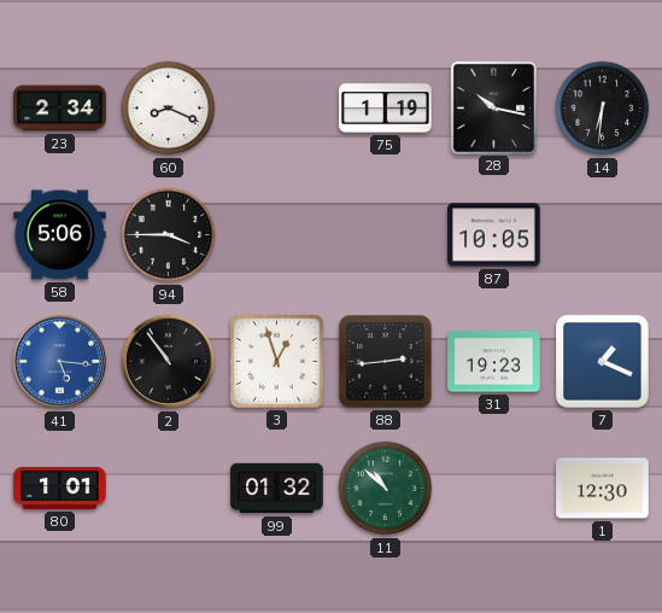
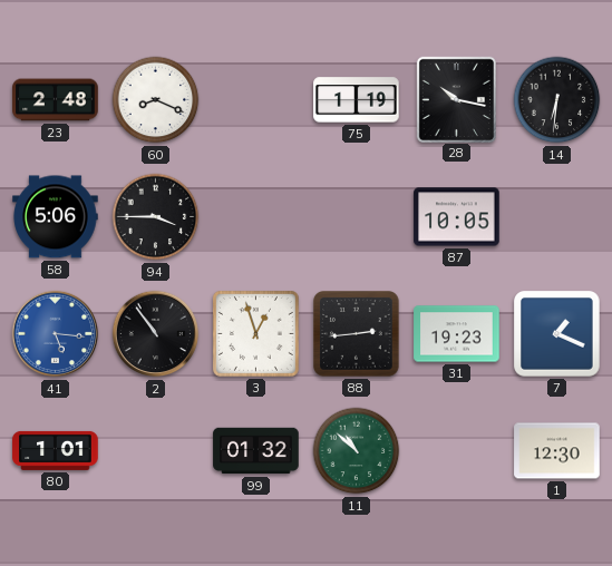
23: 2:34 -> 2:48
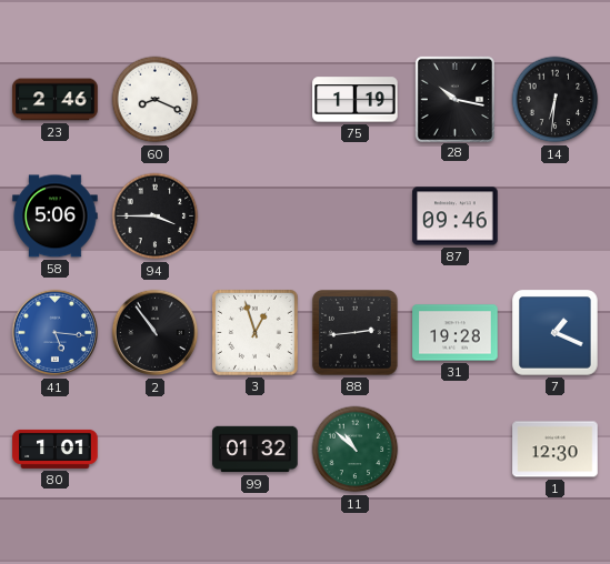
23: 2:48 -> 2:46
87: 10:05 -> 09:46
31: 19:23 -> 19:28
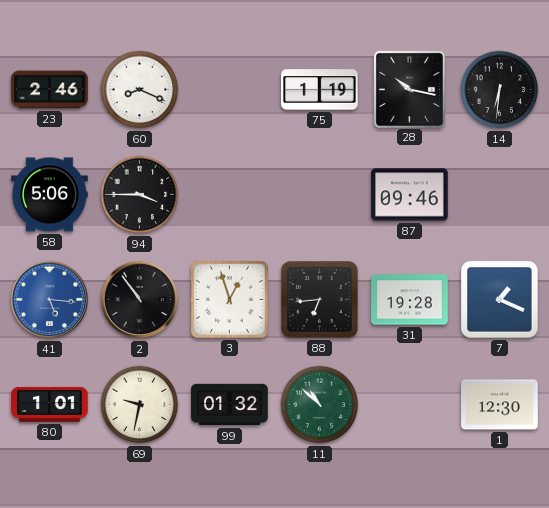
88: 2:44 -> 6:44
69: none -> 9:32
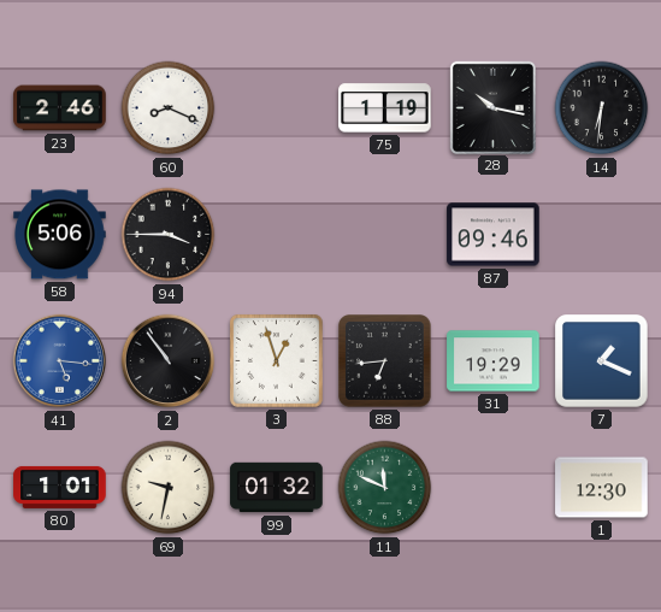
31: 19:28 -> 19:29
11: 10:52 -> 11:49
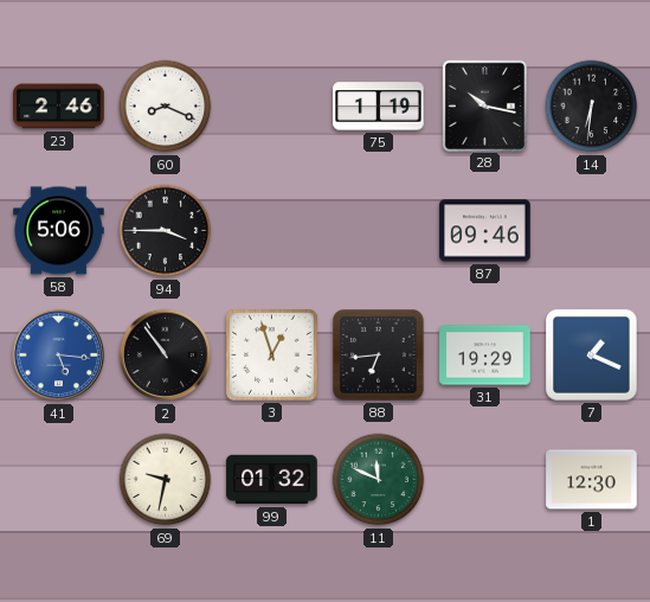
80: 1:01 -> none
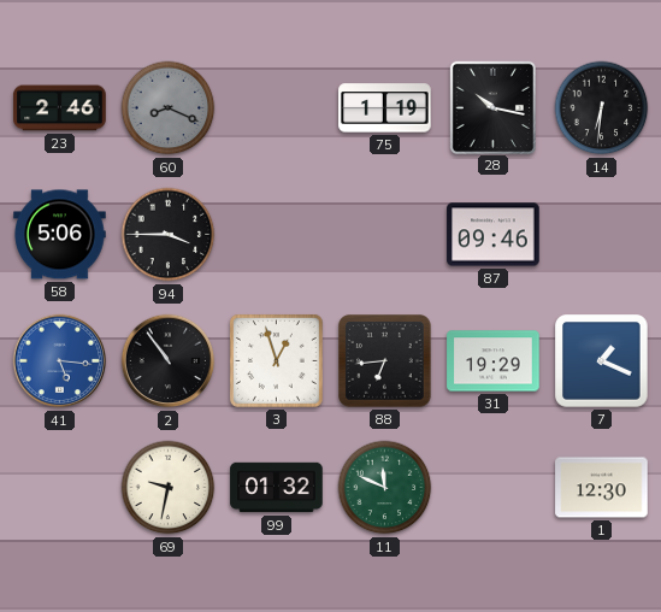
60 dial: white -> grey
